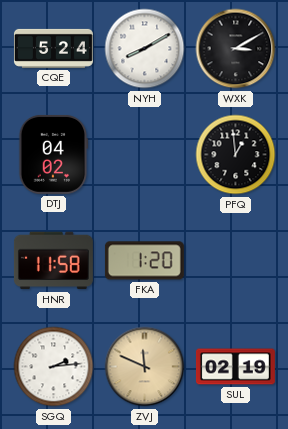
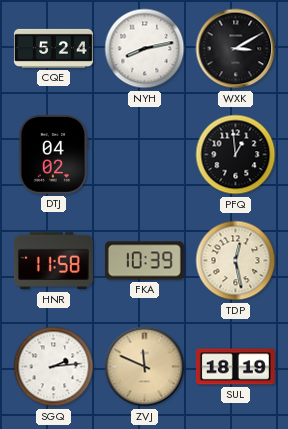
NYH: 8:10 -> 8:13
FKA: 1:20 -> 10:39
TDP: none -> 12:28
SUL: 02:19 -> 18:19
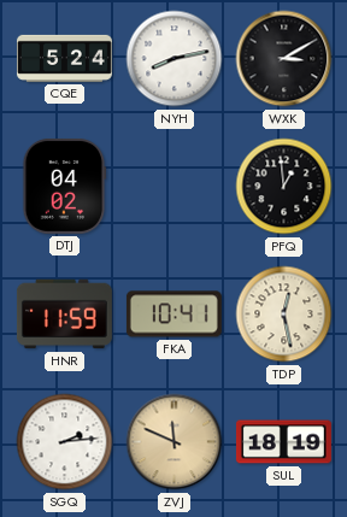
HNR: 11:58 -> 11:59
FKA: 10:39 -> 10:41
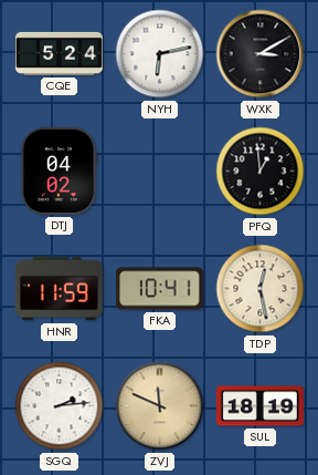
NYH: 8:13 -> 6:13
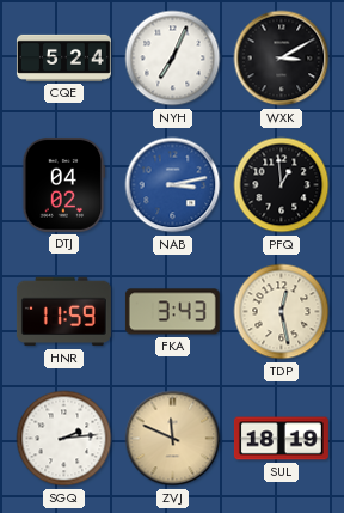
NYH: 6:13 -> 7:04
NAB: none -> 3:13
FKA: 10:41 -> 3:43
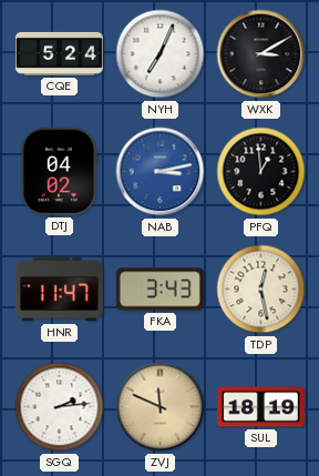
HNR: 11:59 -> 11:47
